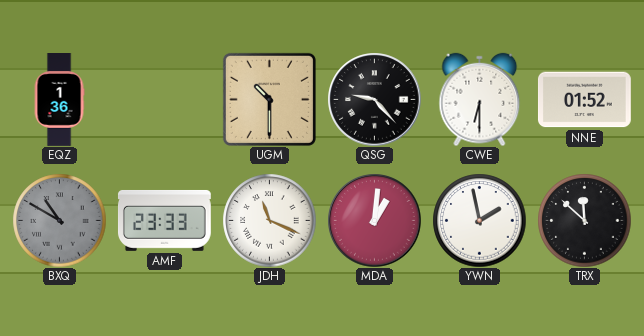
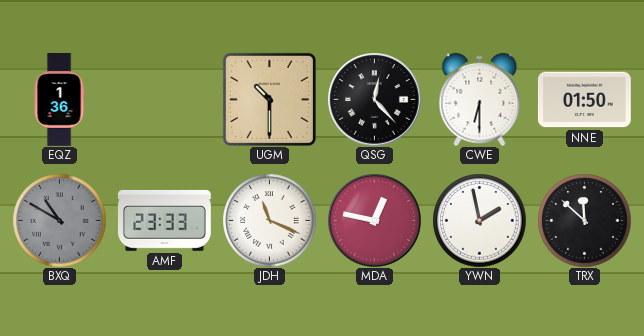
QSG: 9:23 -> 12:23
NNE: 01:52 -> 01:50
MDA: 1:01 -> 12:47
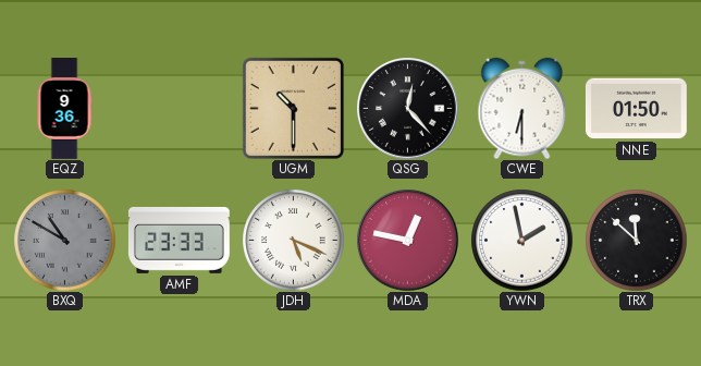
EQZ: 1:36 -> 9:36
JDH: 11:19 -> 5:19
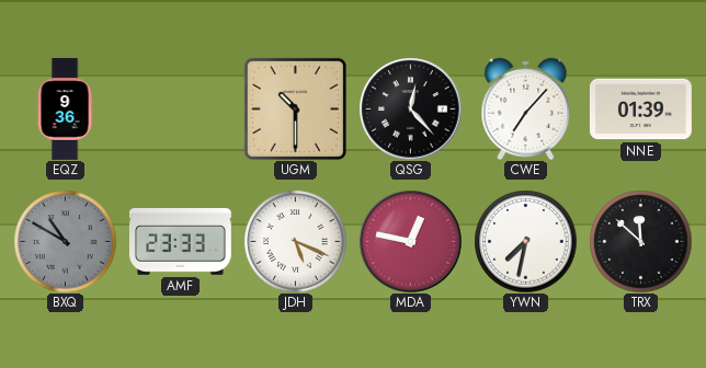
CWE: 6:30 -> 7:07
NNE: 01:50 -> 01:39
YWN: 1:58 -> 7:32
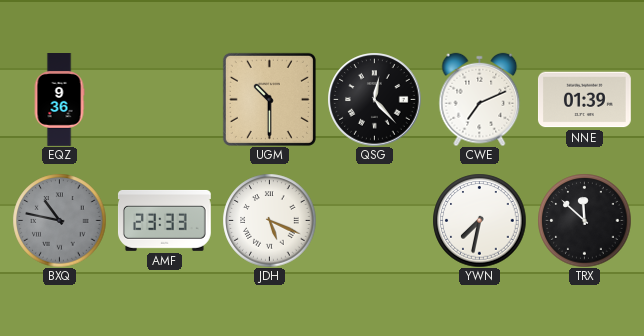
CWE: 7:07 -> 7:11
BXQ: 10:50 -> 10:47
MDA: 12:47 -> none
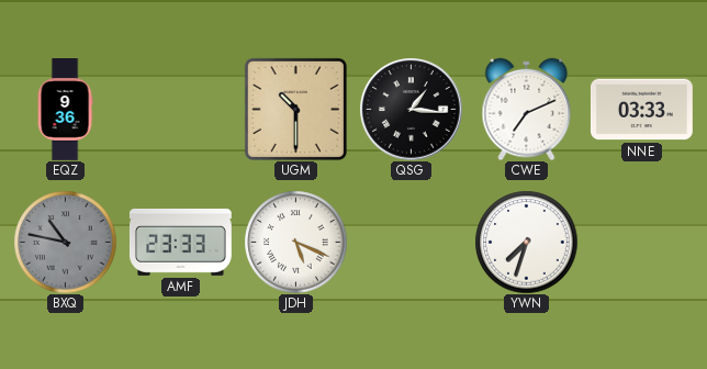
QSG: 12:23 -> 1:16
NNE: 01:39 -> 03:33
YWN: 7:32 -> 7:33
TRX: 11:52 -> none
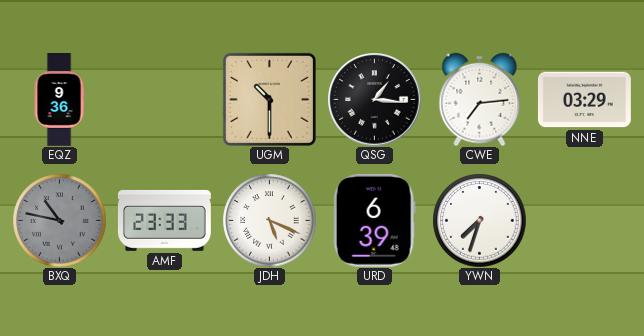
CWE: 7:11 -> 7:14
NNE: 03:33 -> 03:29
URD: none -> 6:39
